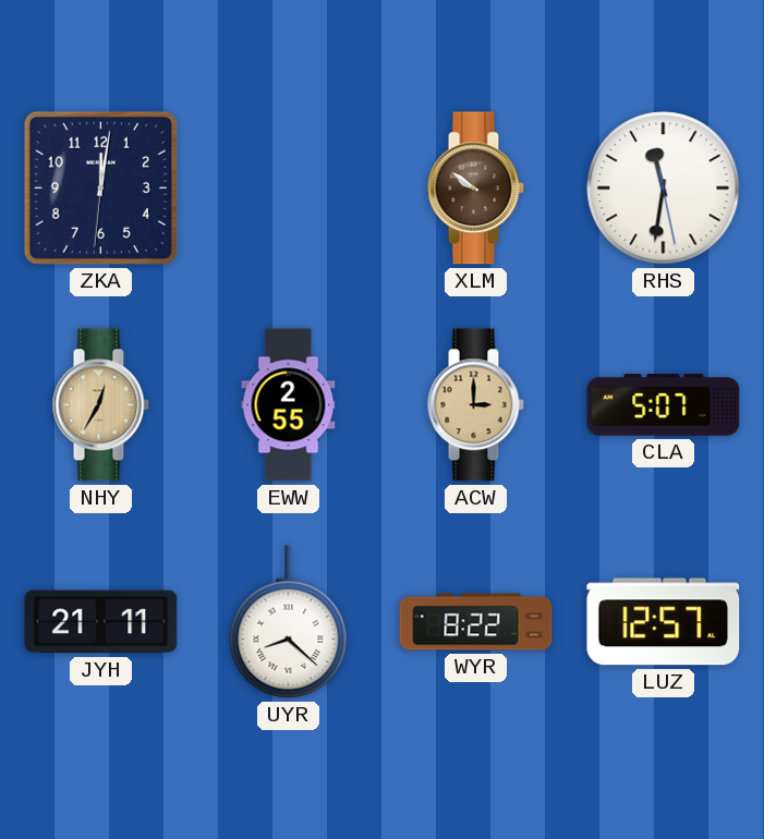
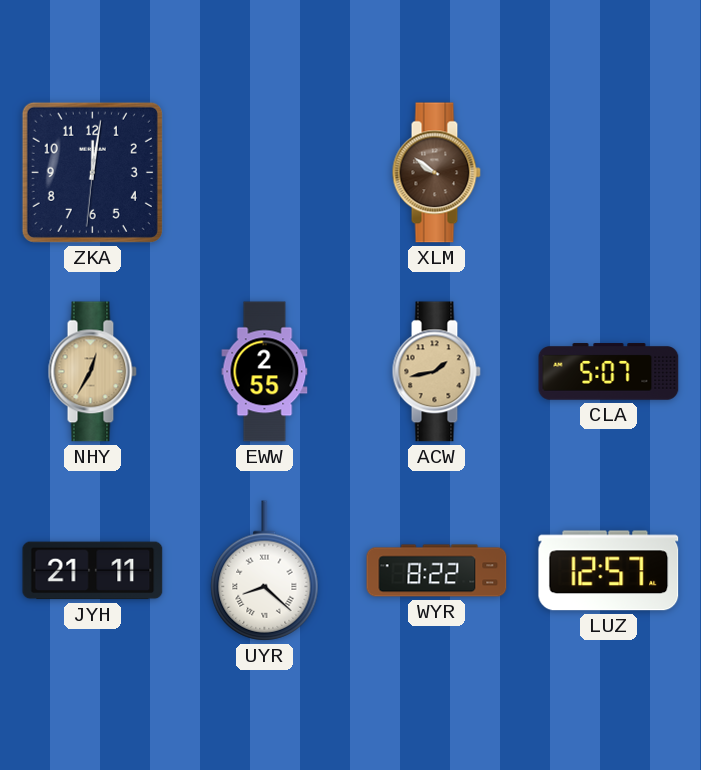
RHS: 11:31 -> none
ACW: 3:00 -> 1:43
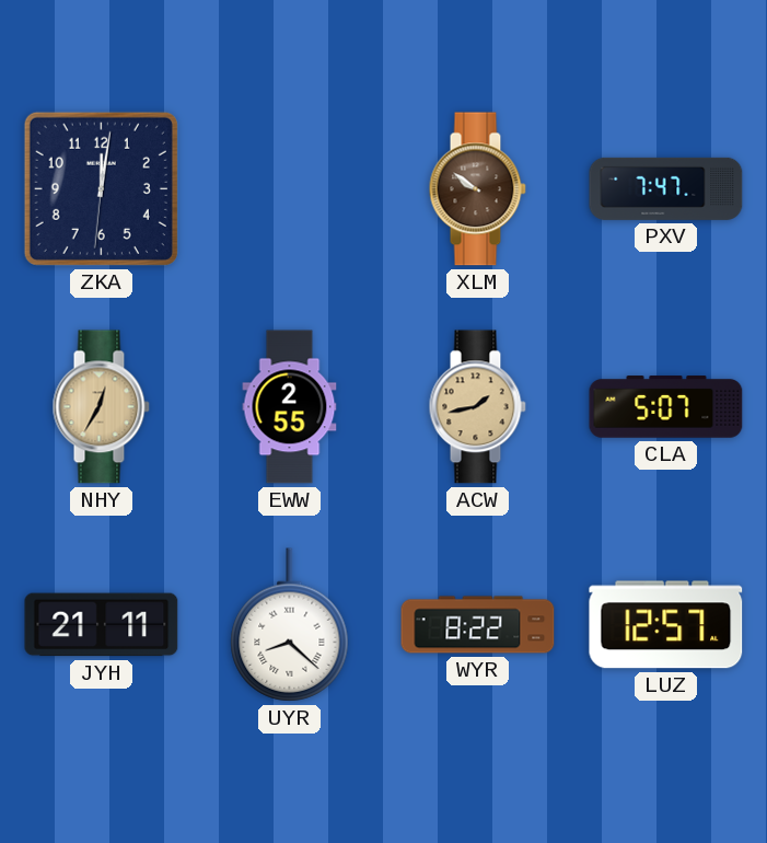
PXV: none -> 7:47
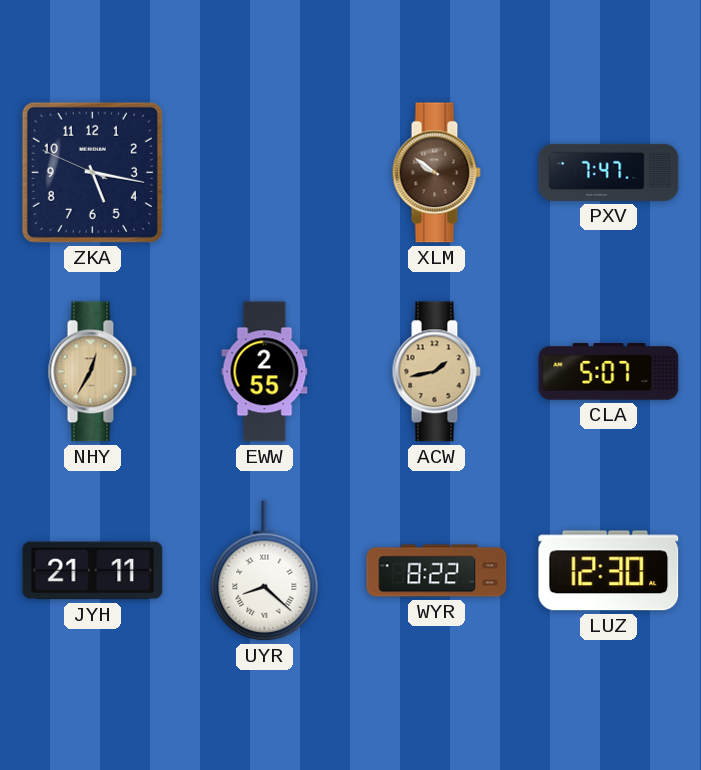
ZKA: 12:01 -> 5:16
LUZ: 12:57 -> 12:30
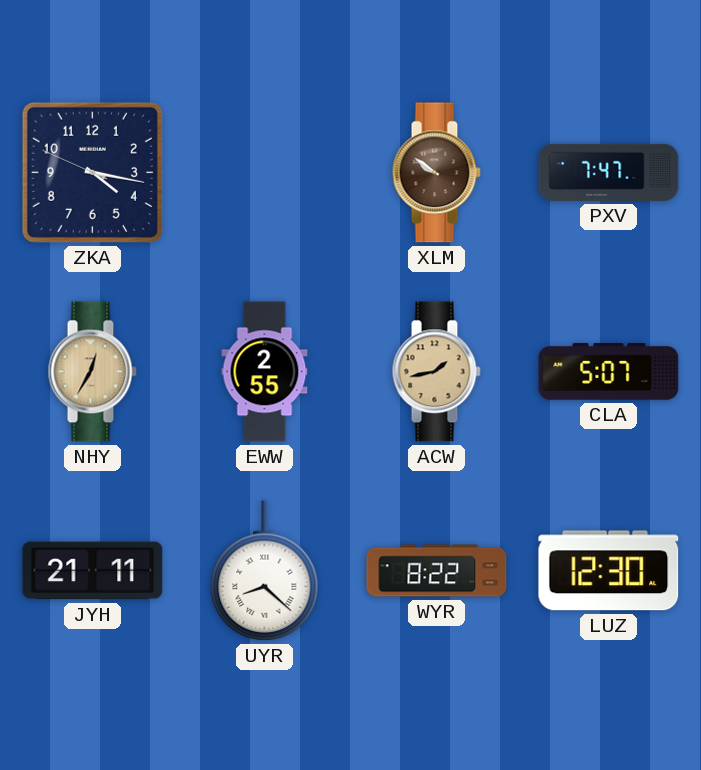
ZKA: 5:16 -> 4:16
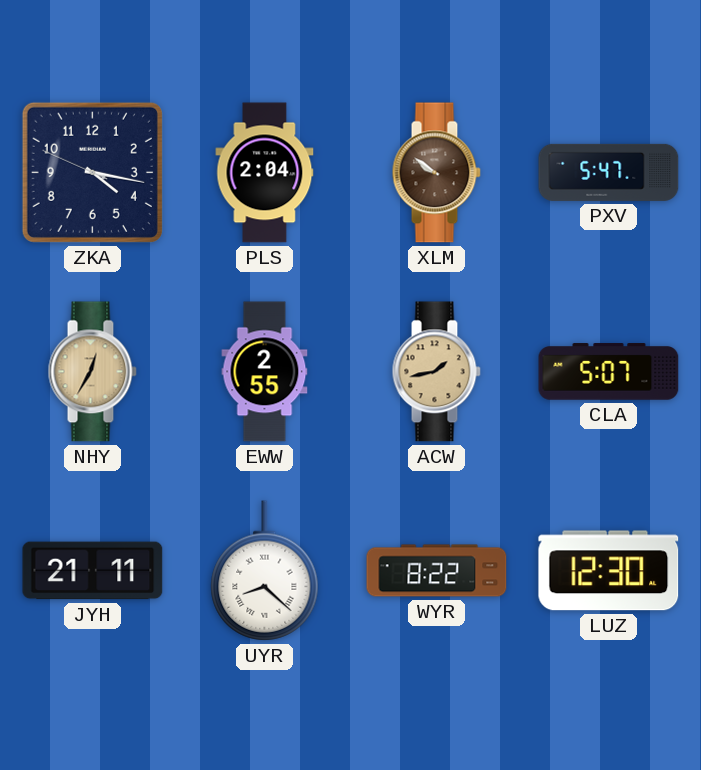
PLS: none -> 2:04
PXV: 7:47 -> 5:47
